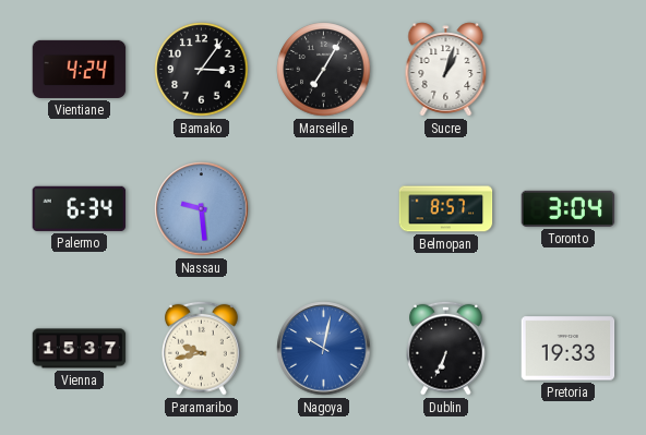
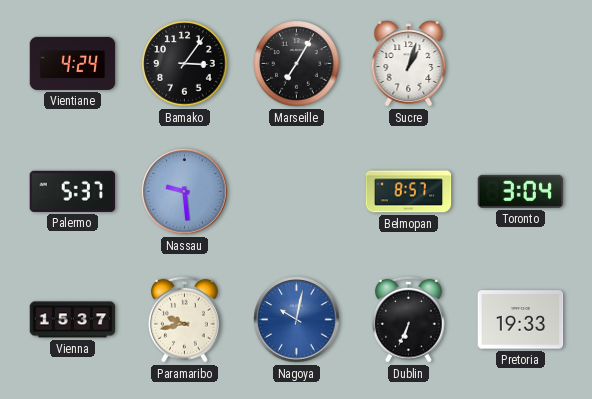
Palermo: 6:34 -> 5:37
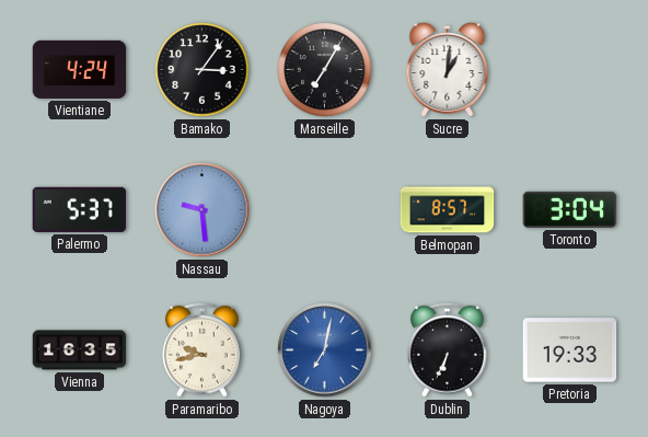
Sucre: 1:03 -> 1:01
Vienna: 15:37 -> 16:35
Nagoya: 10:02 -> 7:02
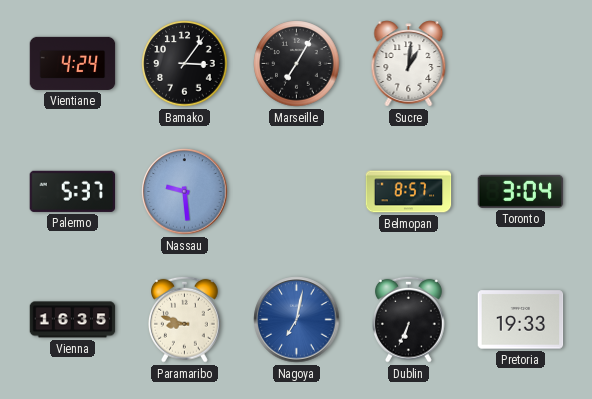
Paramaribo: 9:43 -> 8:48
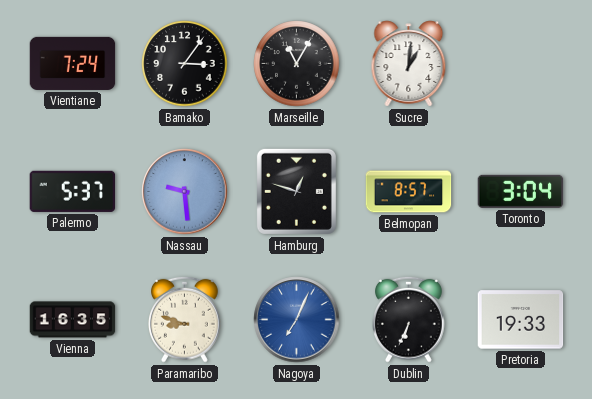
Vientiane: 4:24 -> 7:24
Marseille: 7:05 -> 11:05
Hamburg: none -> 12:48
Nagoya: 7:02 -> 7:04
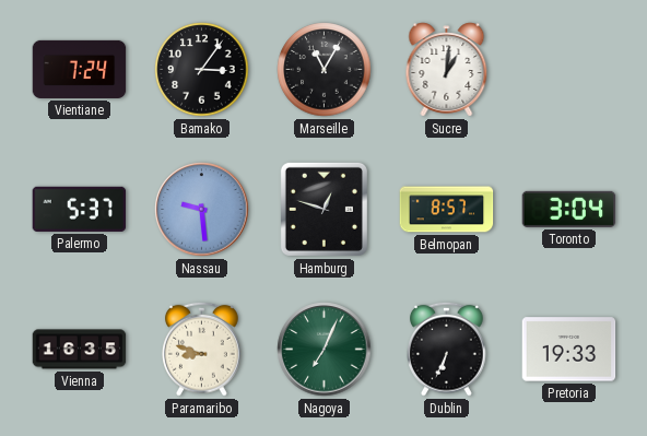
Nagoya dial: blue -> green
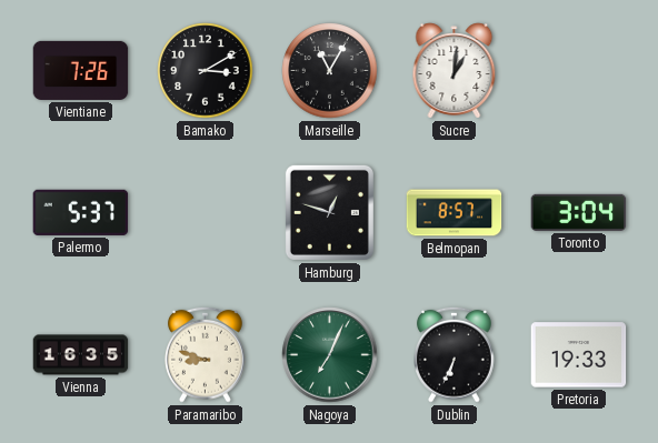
Vientiane: 7:24 -> 7:26
Bamako: 3:06 -> 3:10
Nassau: 9:29 -> none
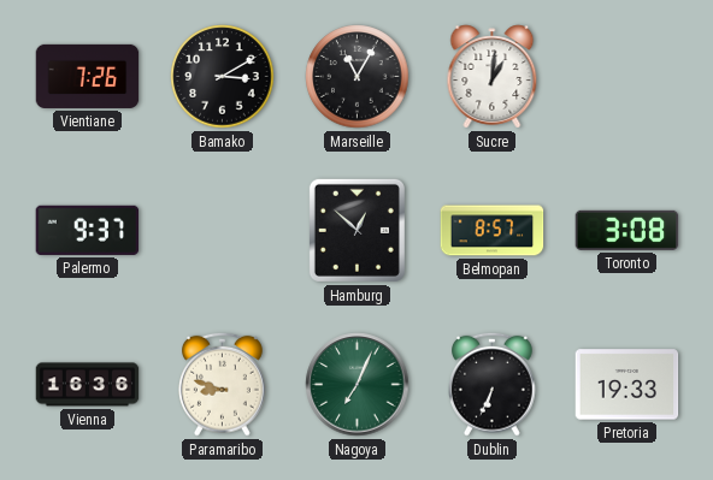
Palermo: 5:37 -> 9:37
Hamburg: 12:48 -> 12:52
Toronto: 3:04 -> 3:08
Vienna: 16:35 -> 16:36
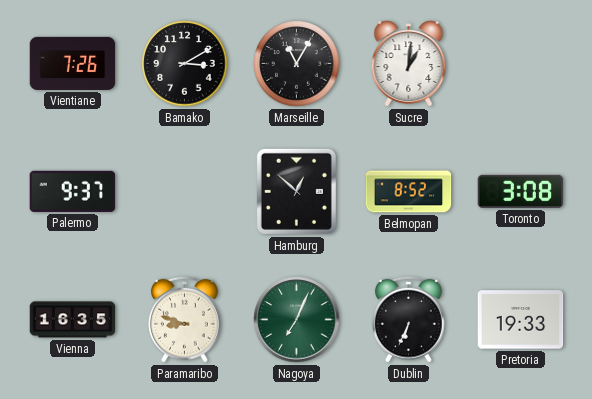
Belmopan: 8:57 -> 8:52
Vienna: 16:36 -> 16:35
